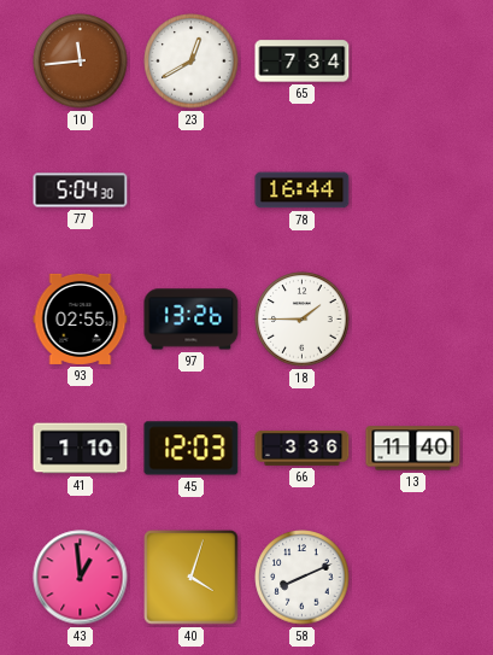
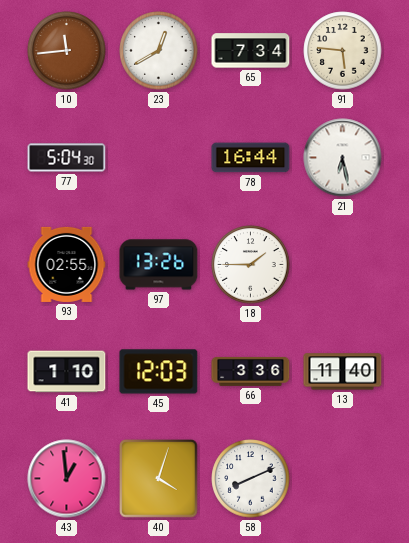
91: none -> 5:46
21: none -> 6:28
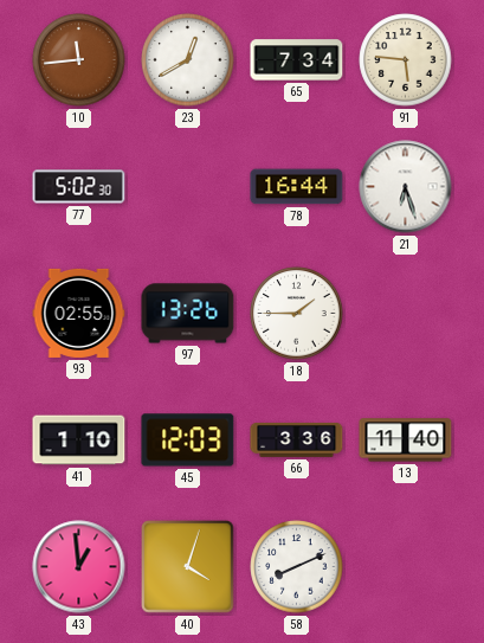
77: 5:04 -> 5:02
21: 6:28 -> 6:27
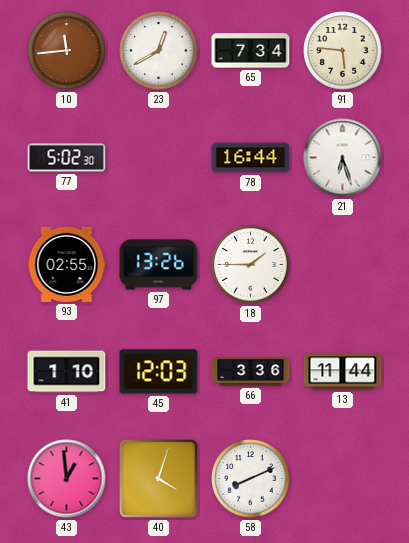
13: 11:40 -> 11:44
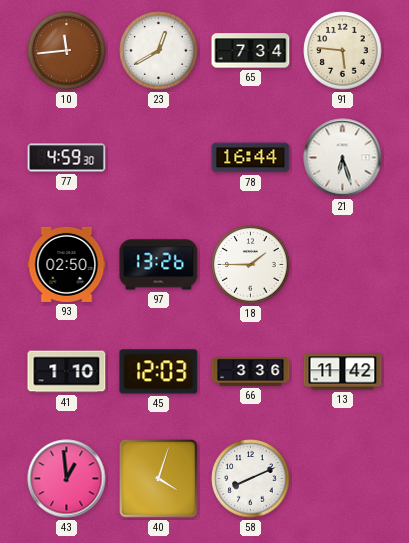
77: 5:02 -> 4:59
93: 02:55 -> 02:50
13: 11:44 -> 11:42
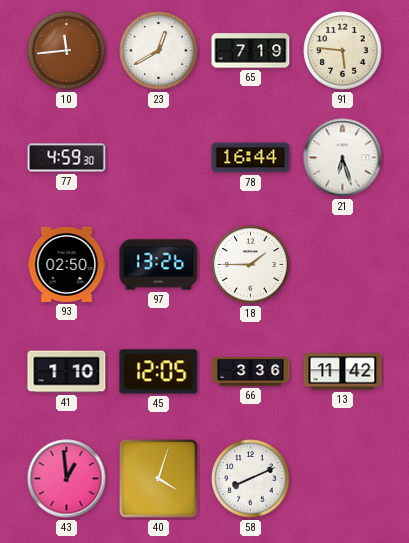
65: 7:34 -> 7:19
45: 12:03 -> 12:05
